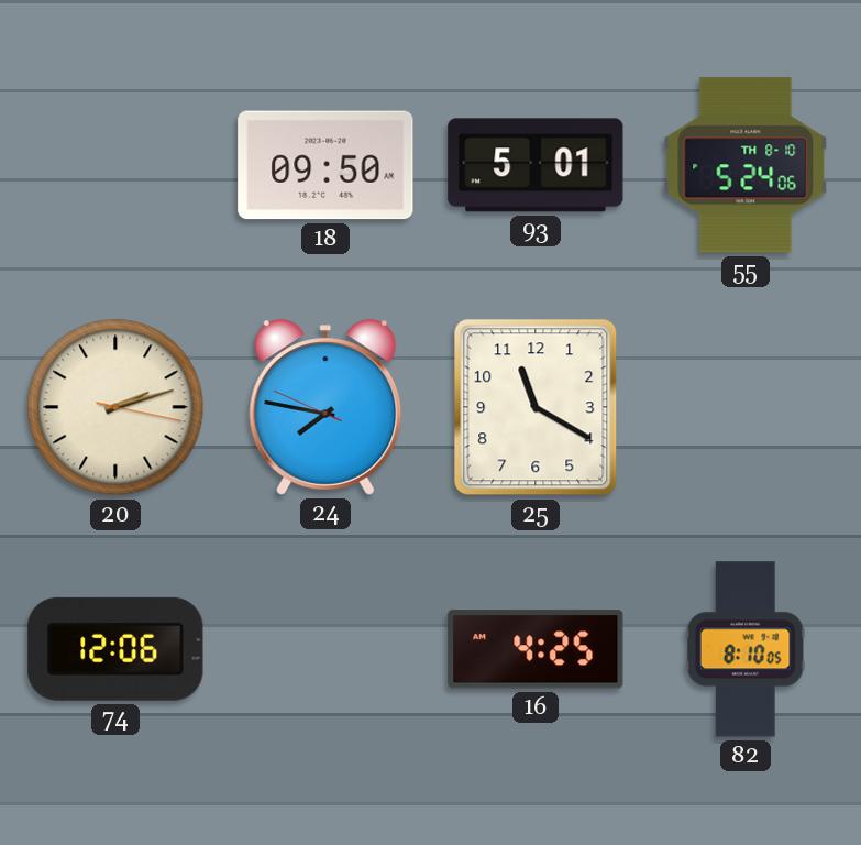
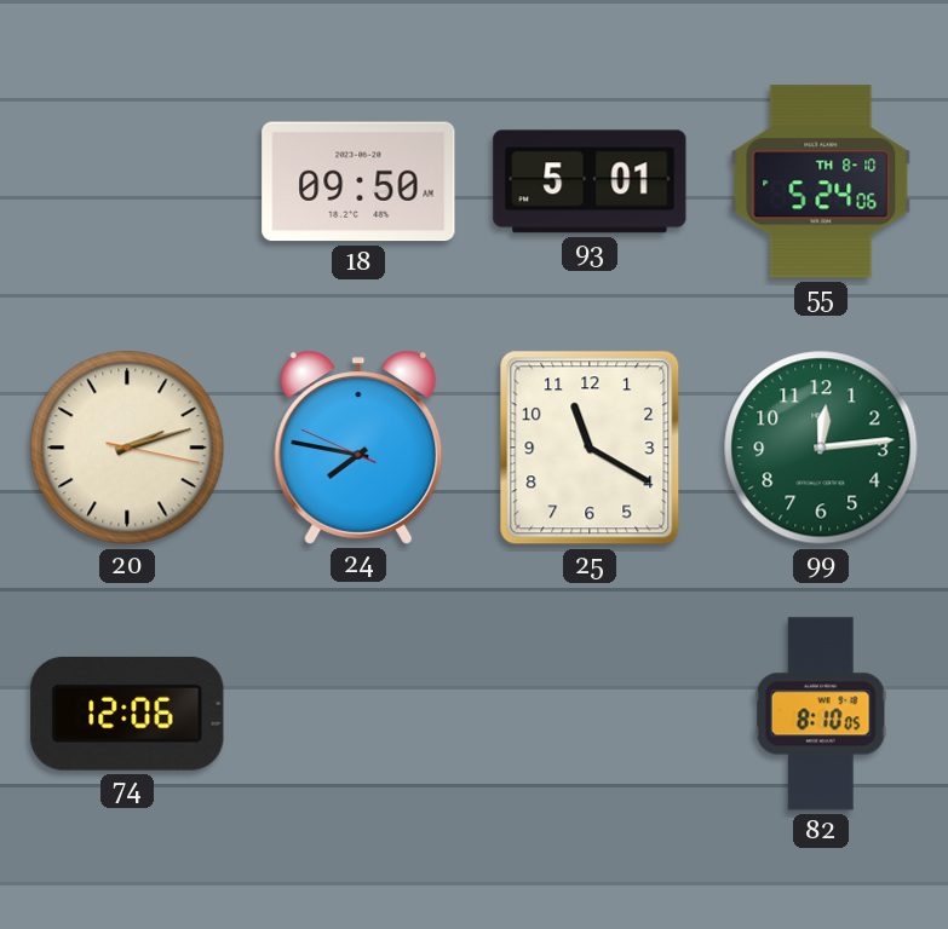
99: none -> 12:14
16: 4:25 -> none
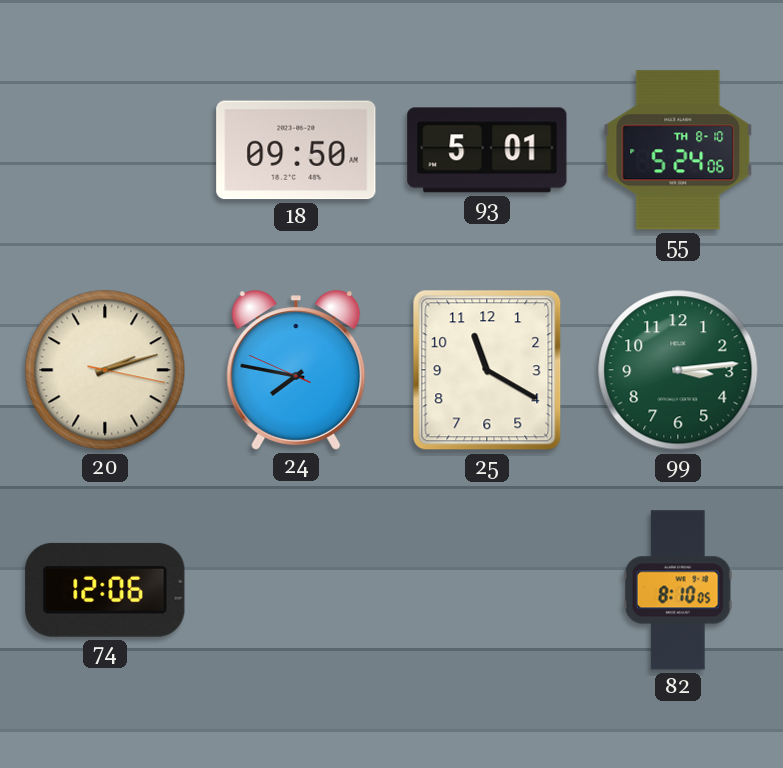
99: 12:14 -> 3:14
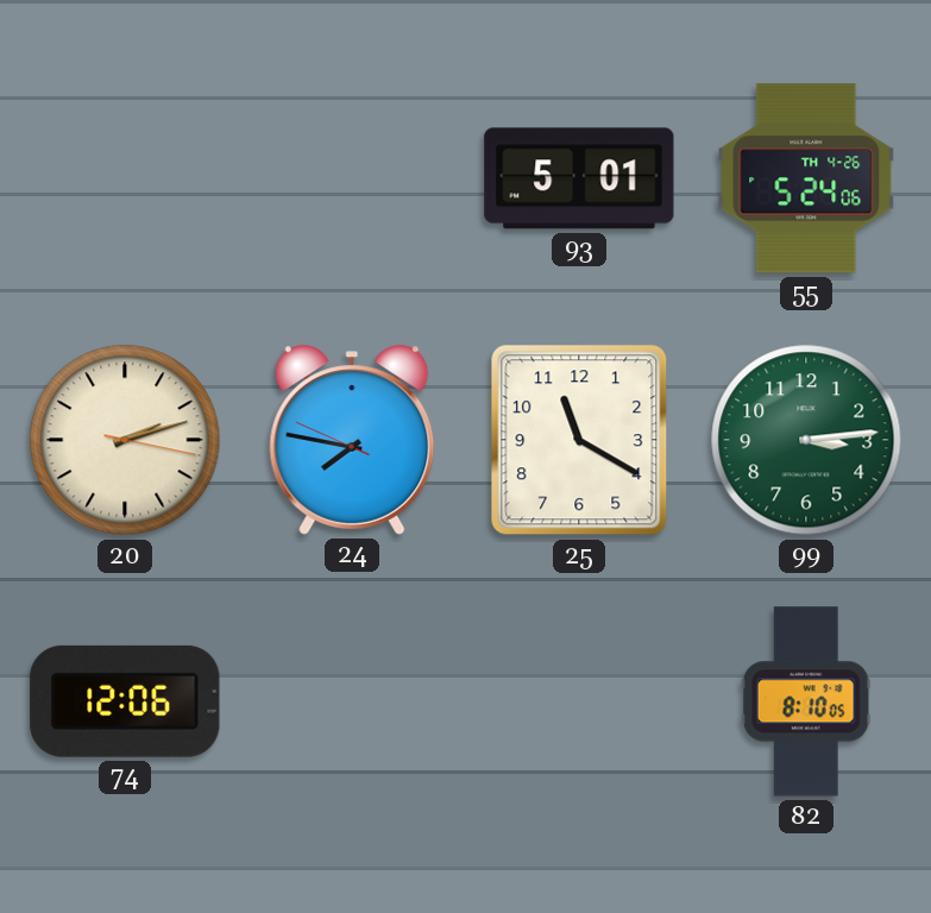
18: 09:50 -> none
55 date: TH 8-10 -> TH 4-26
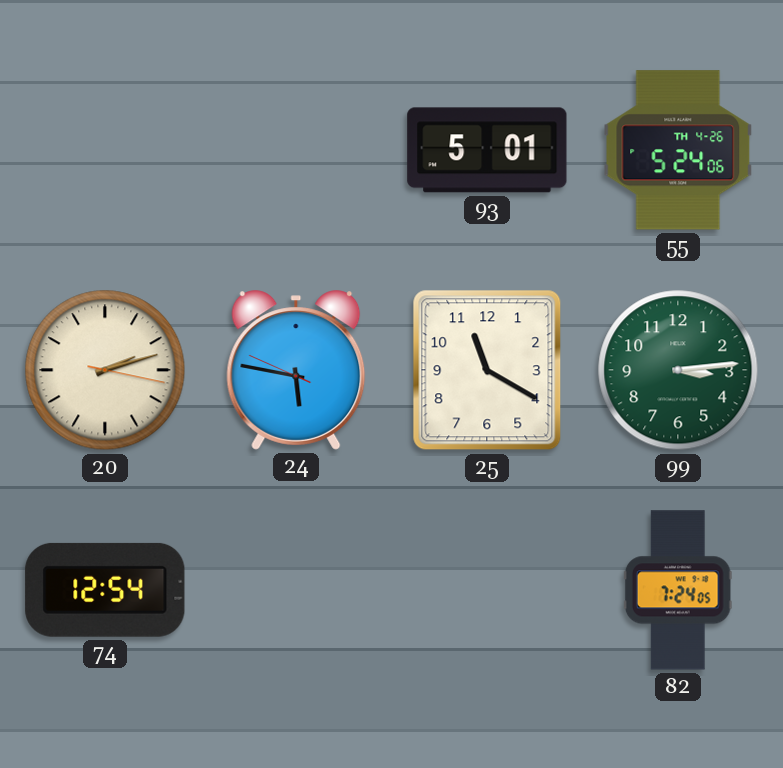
24: 7:46 -> 5:46
74: 12:06 -> 12:54
82: 8:10 -> 7:24
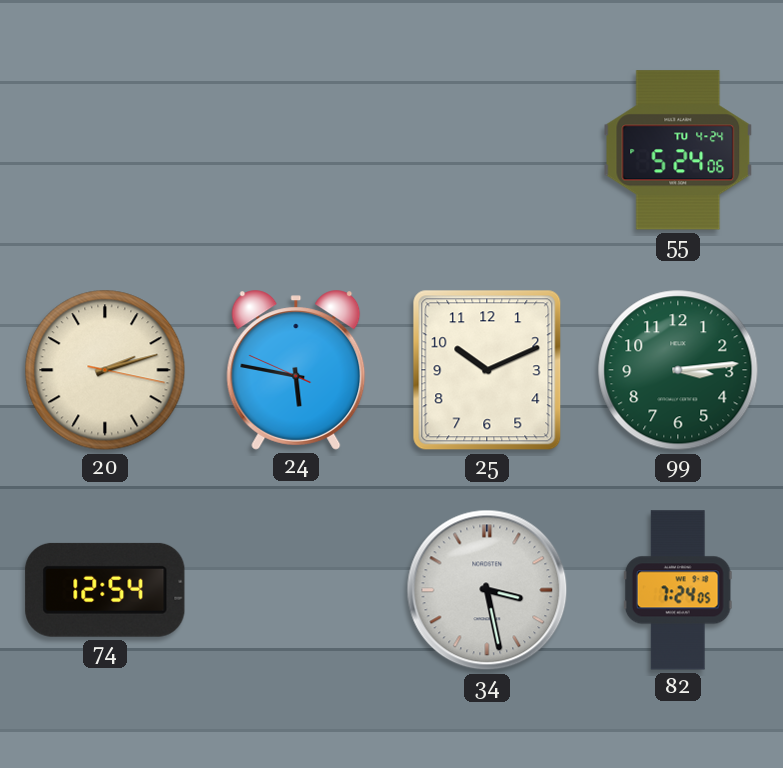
93: 5:01 -> none
55 date: TH 4-26 -> TU 4-24
25: 11:20 -> 10:11
34: none -> 3:28
